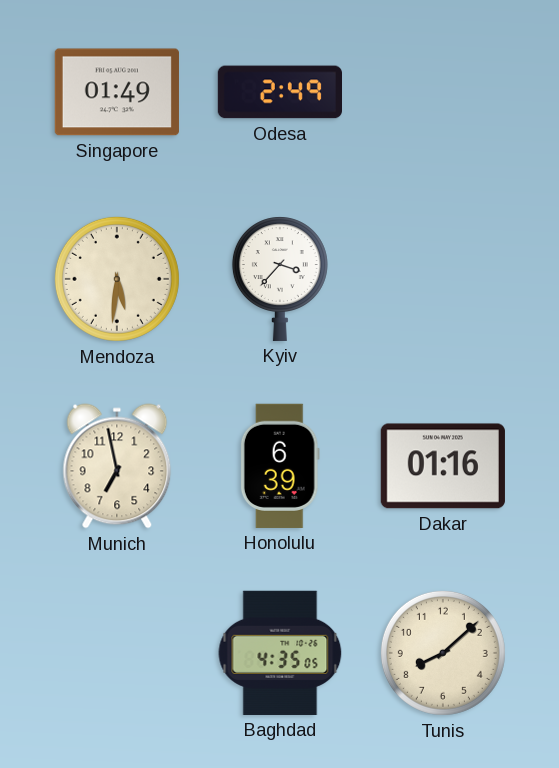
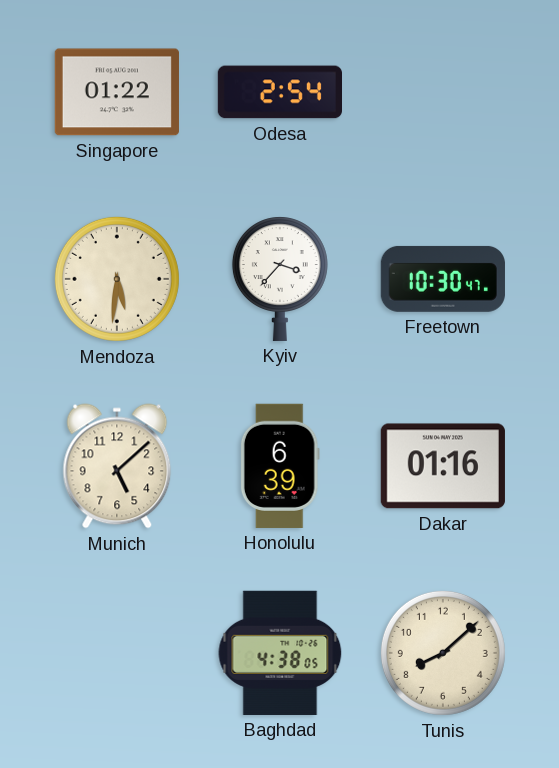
Singapore: 01:49 -> 01:22
Odesa: 2:49 -> 2:54
Freetown: none -> 10:30
Munich: 6:58 -> 5:08
Baghdad: 4:35 -> 4:38
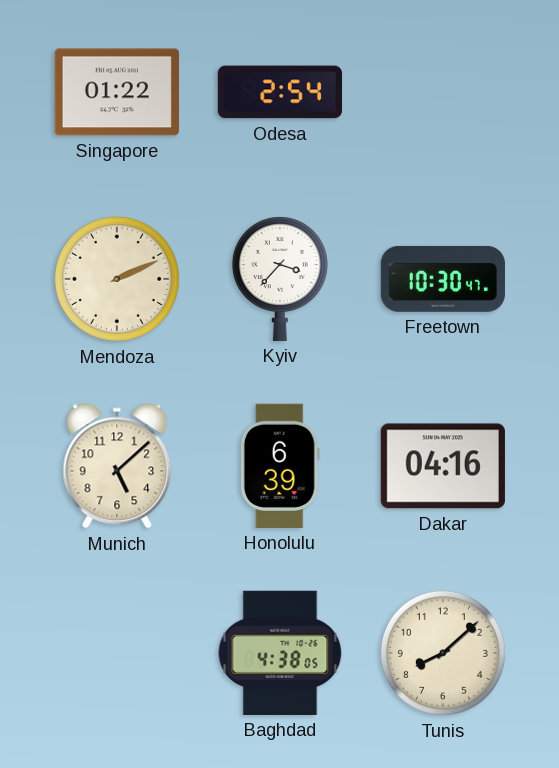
Mendoza: 5:31 -> 2:11
Dakar: 01:16 -> 04:16
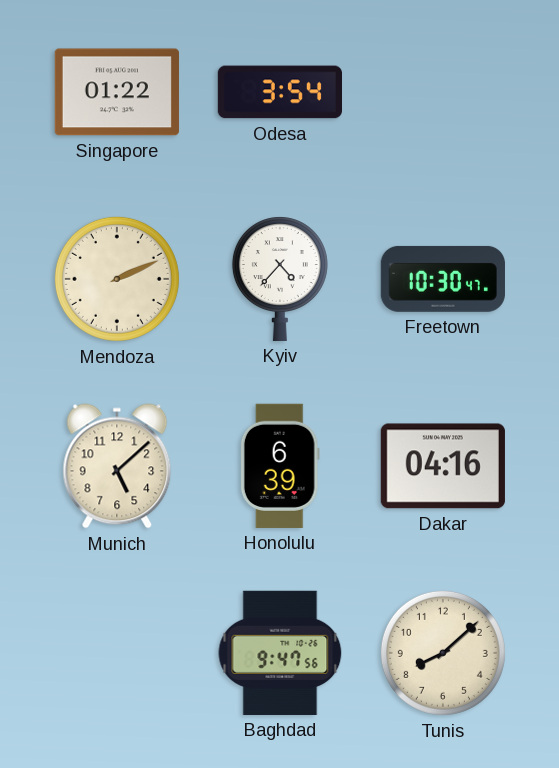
Odesa: 2:54 -> 3:54
Kyiv: 3:37 -> 4:37
Baghdad: 4:38 -> 9:47
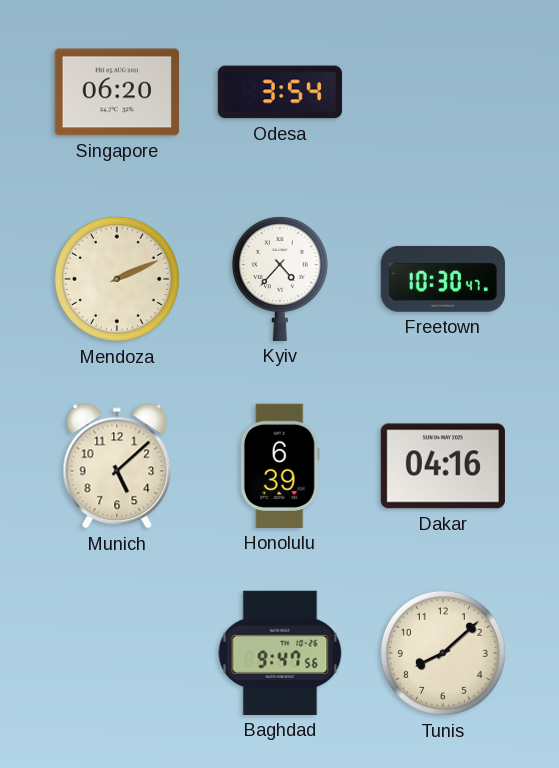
Singapore: 01:22 -> 06:20
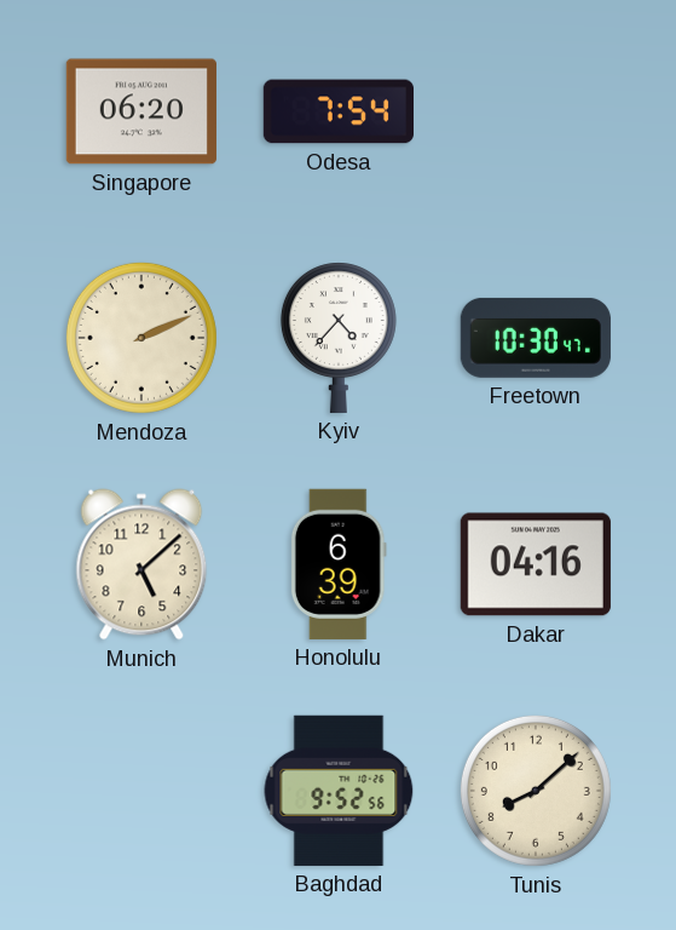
Odesa: 3:54 -> 7:54
Baghdad: 9:47 -> 9:52
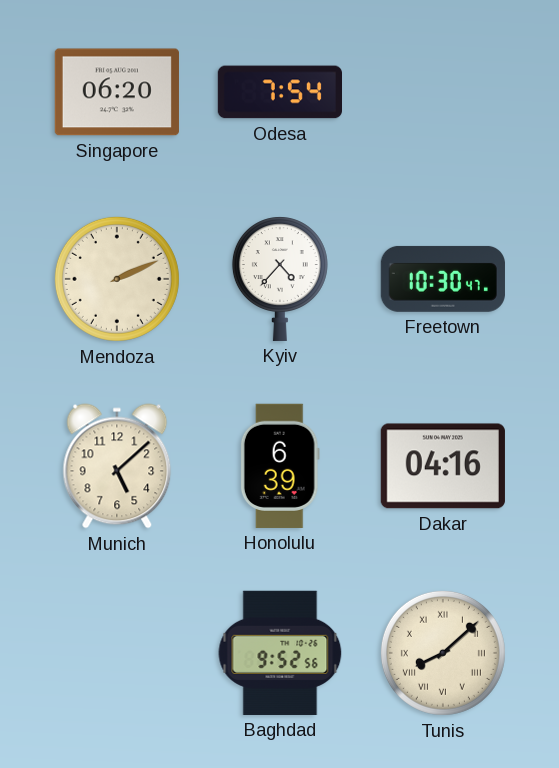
Tunis numerals: Arabic -> Roman
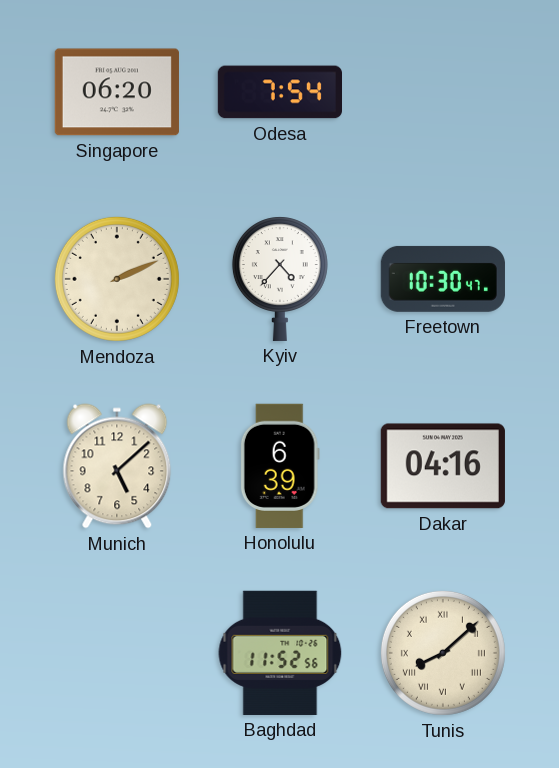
Baghdad: 9:52 -> 11:52
